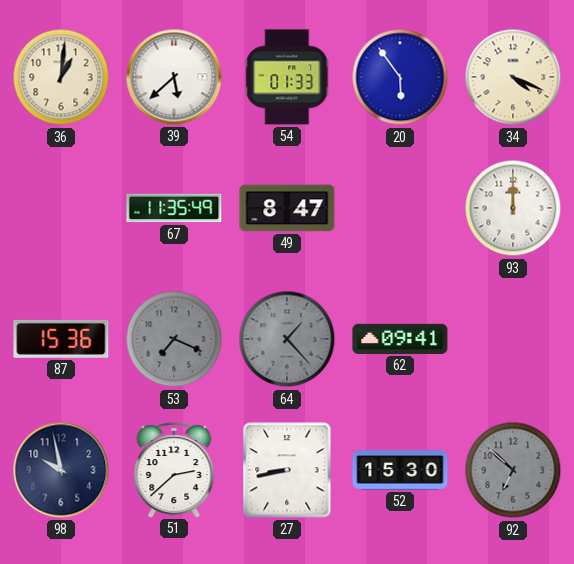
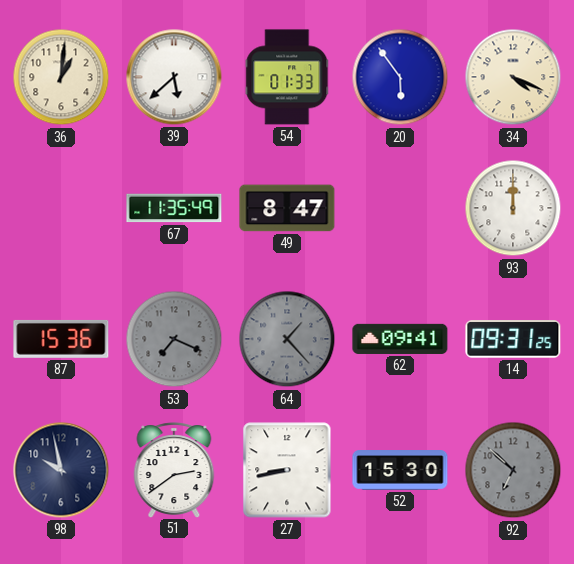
14: none -> 09:31
51: 2:38 -> 2:39
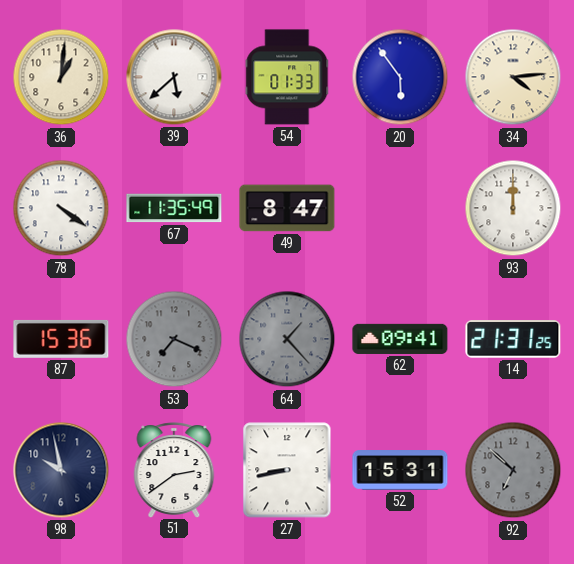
34: 4:19 -> 4:14
78: none -> 4:21
14: 09:31 -> 21:31
52: 15:30 -> 15:31
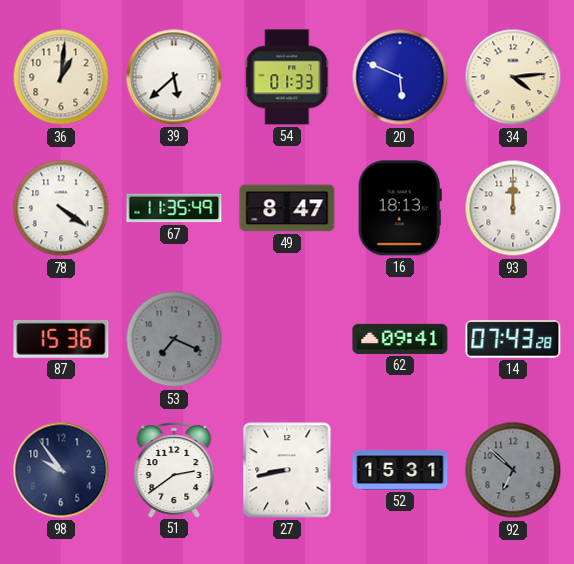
20: 5:54 -> 5:49
16: none -> 18:13
64: 1:23 -> none
14: 21:31 -> 07:43
98: 9:58 -> 9:54
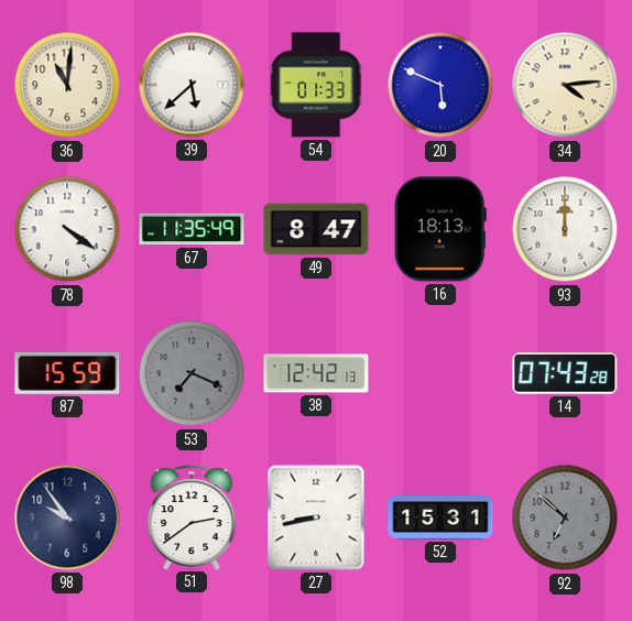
36: 1:01 -> 11:01
87: 15:36 -> 15:59
38: none -> 12:42
62: 09:41 -> none
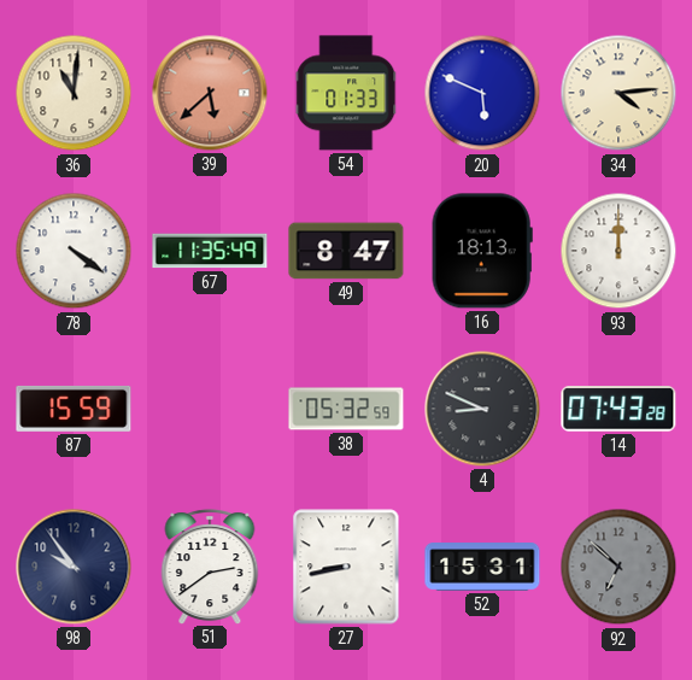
39 dial: white -> salmon
53: 7:19 -> none
38: 12:42 -> 05:32
4: none -> 8:49
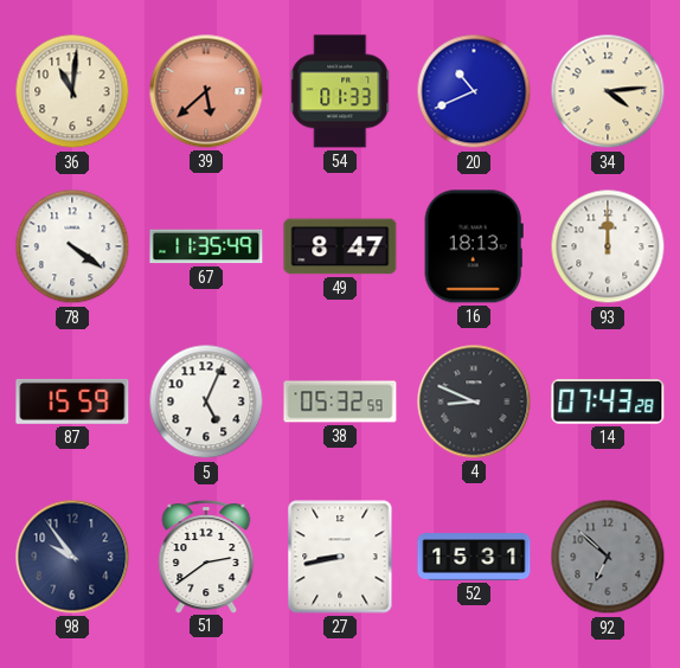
20: 5:49 -> 10:41
5: none -> 5:04
